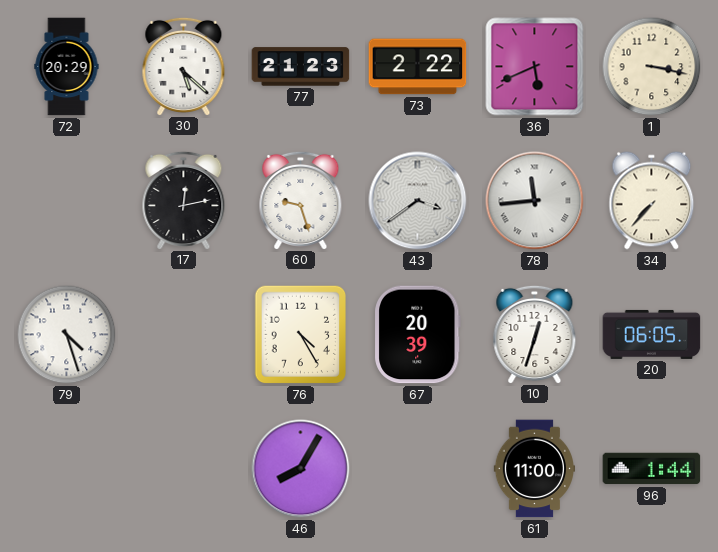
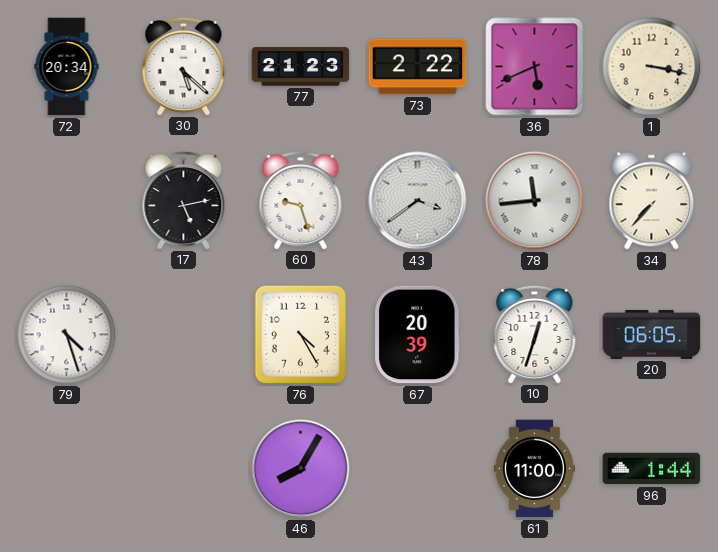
72: 20:29 -> 20:34
17: 12:13 -> 5:13
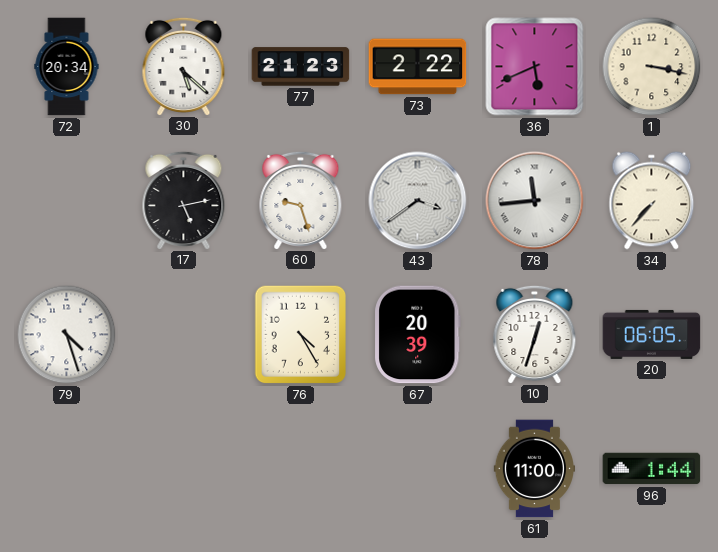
46: 8:05 -> none
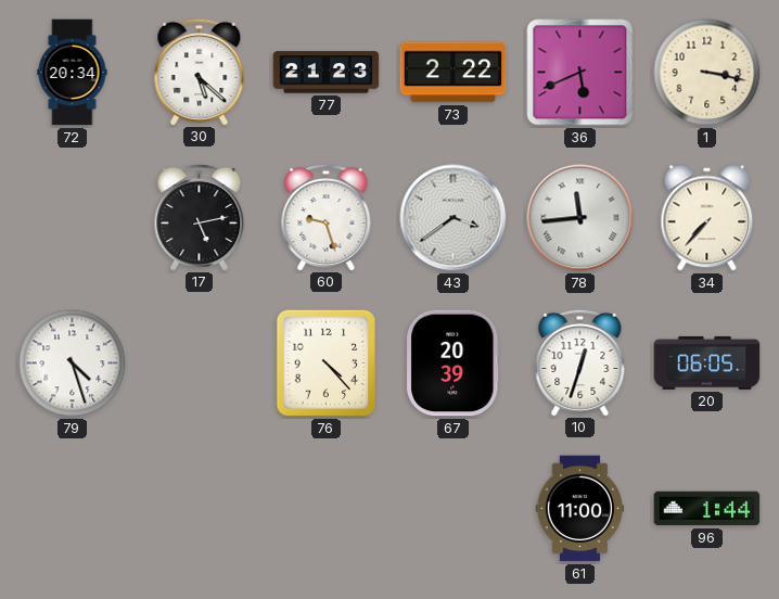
76: 4:25 -> 4:23
